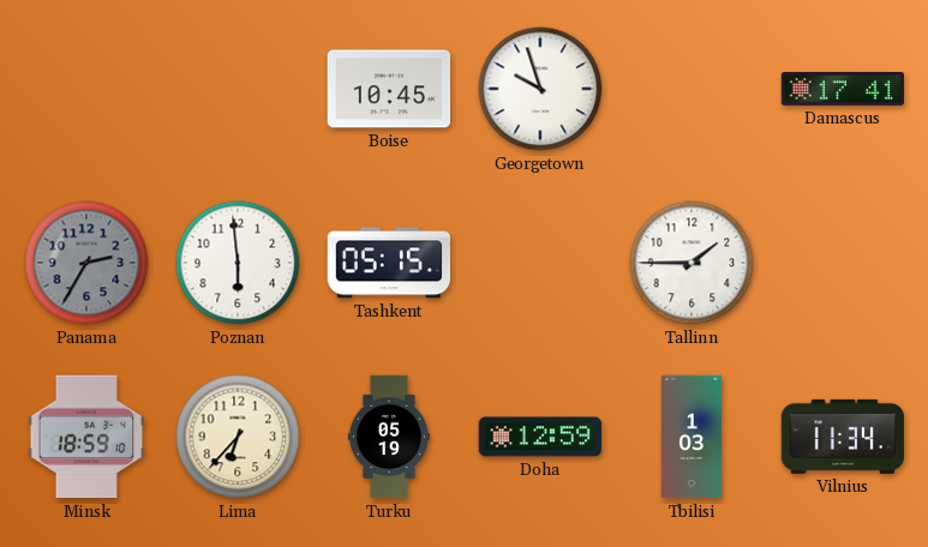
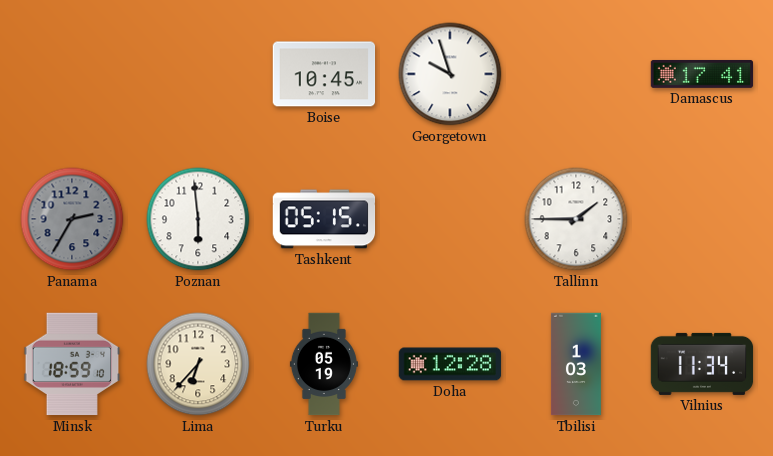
Doha: 12:59 -> 12:28
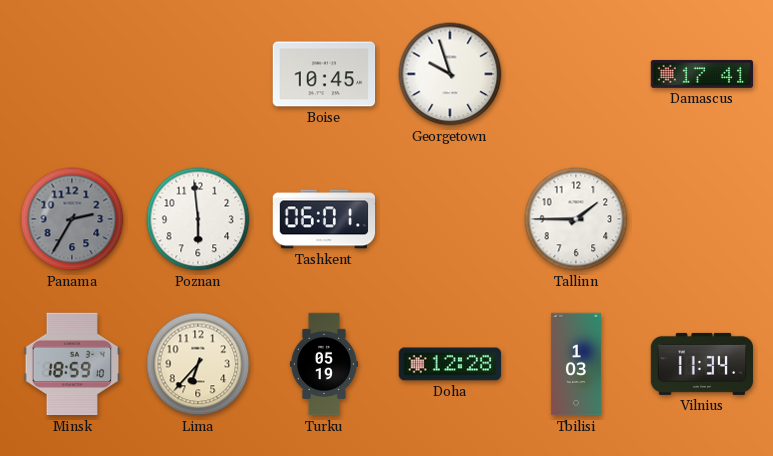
Tashkent: 05:15 -> 06:01
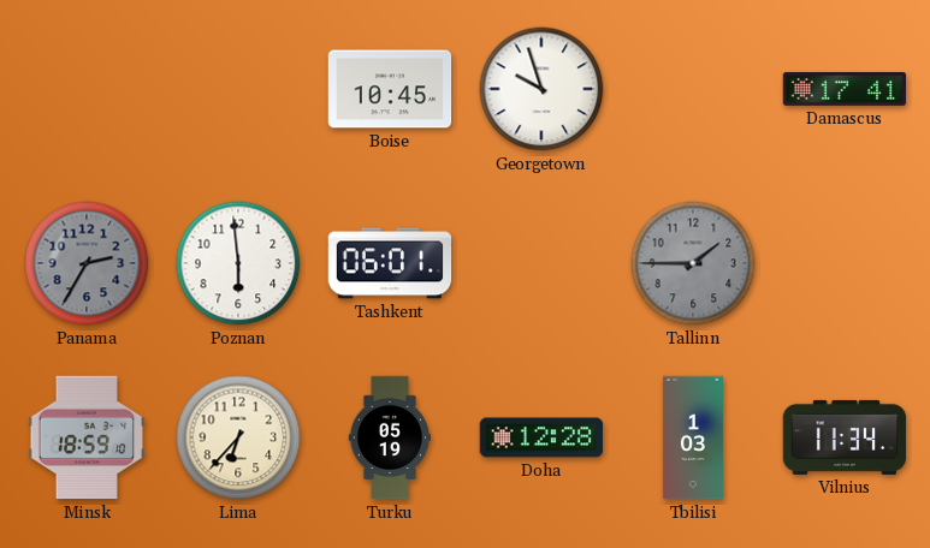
Tallinn dial: white -> grey
